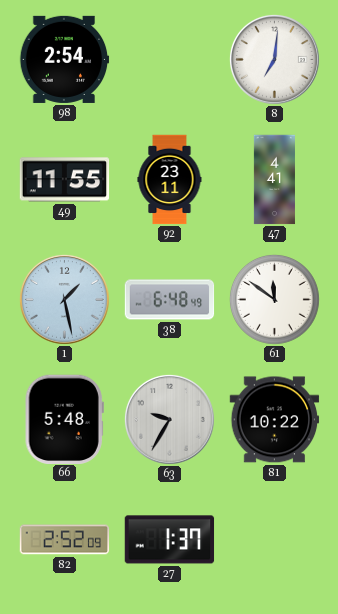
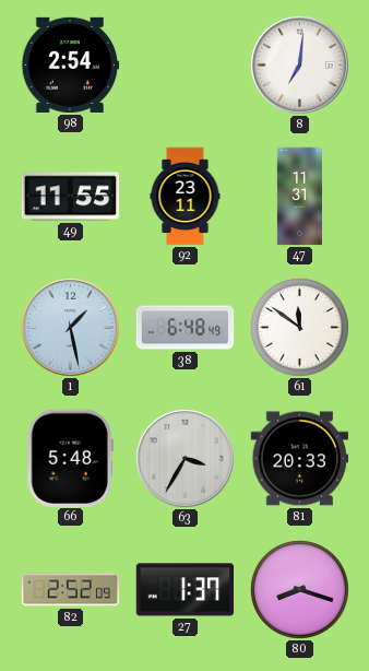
47: 4:41 -> 11:31
63: 9:35 -> 3:35
81: 10:22 -> 20:33
80: none -> 8:18
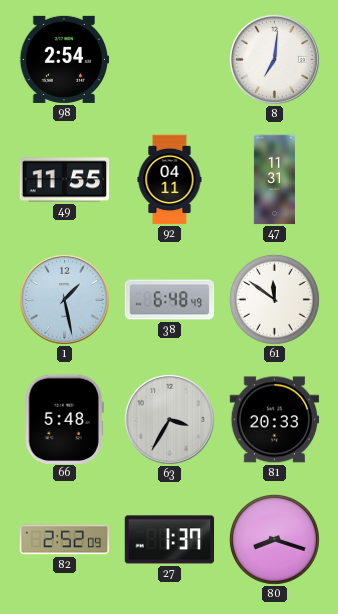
92: 23:11 -> 04:11
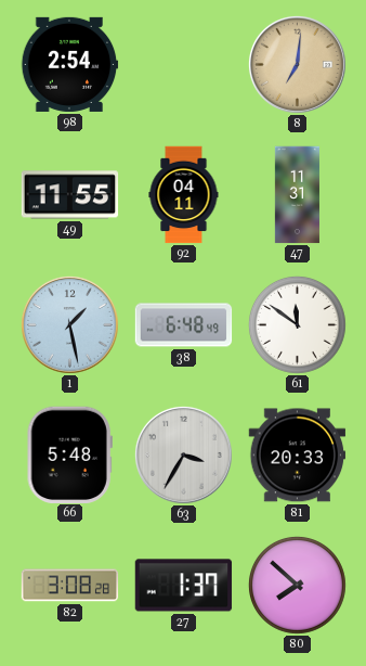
8 dial: white -> champagne
82: 2:52 -> 3:08
80: 8:18 -> 7:52
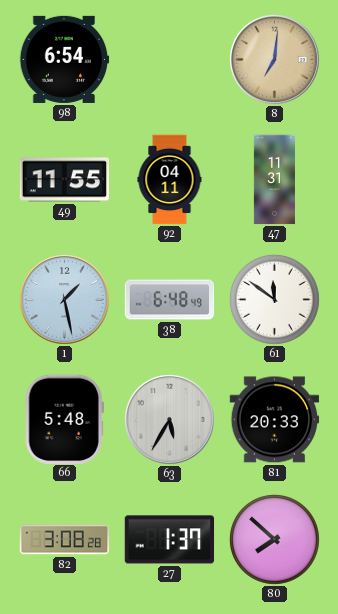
98: 2:54 -> 6:54
63: 3:35 -> 5:35
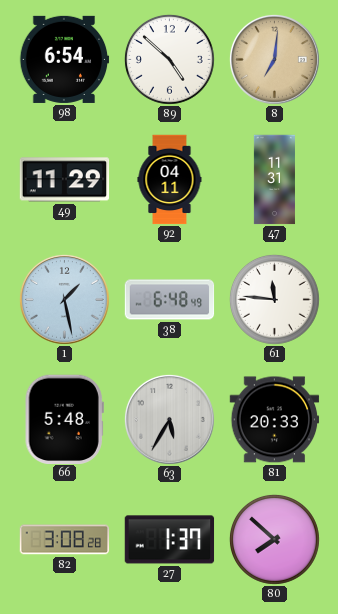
89: none -> 4:52
49: 11:55 -> 11:29
61: 11:51 -> 11:46
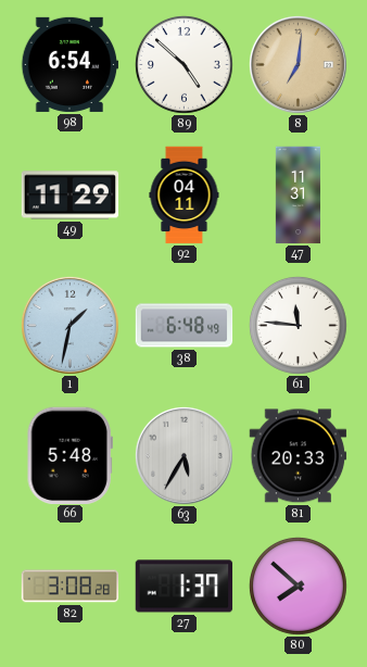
1: 1:28 -> 1:32
